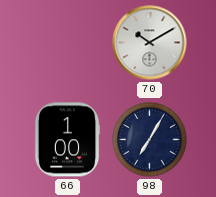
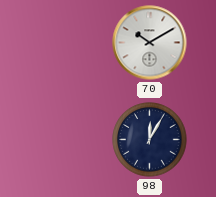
66: 1:00 -> none
98: 7:05 -> 12:05
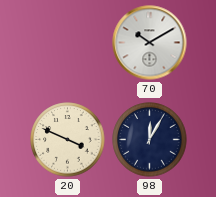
20: none -> 3:49
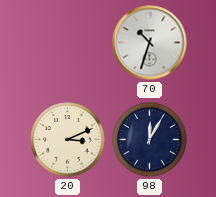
70: 10:10 -> 10:33
20: 3:49 -> 3:11
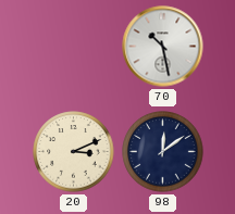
70: 10:33 -> 10:28
98: 12:05 -> 12:09
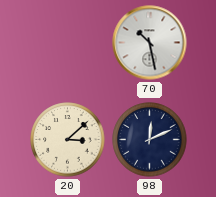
20: 3:11 -> 3:08
98: 12:09 -> 12:11
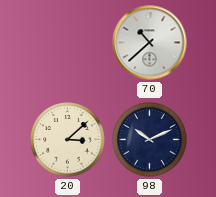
70: 10:28 -> 10:38
98: 12:11 -> 10:11
